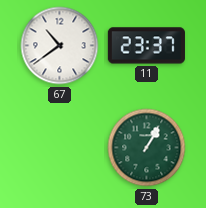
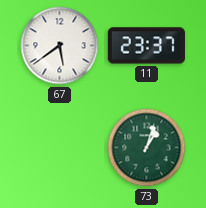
67: 10:39 -> 5:39
73: 1:05 -> 1:03
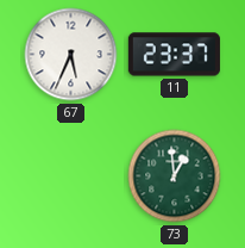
67: 5:39 -> 5:34
73: 1:03 -> 12:59
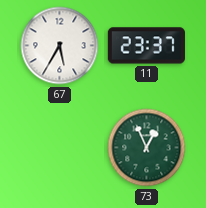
67: 5:34 -> 5:35
73: 12:59 -> 12:56
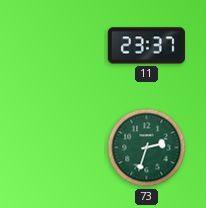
67: 5:35 -> none
73: 12:56 -> 2:33
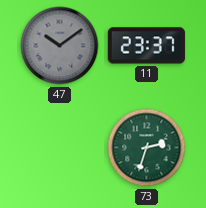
47: none -> 10:09
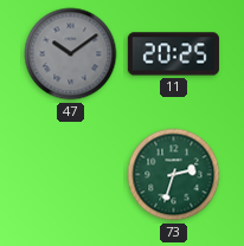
11: 23:37 -> 20:25
